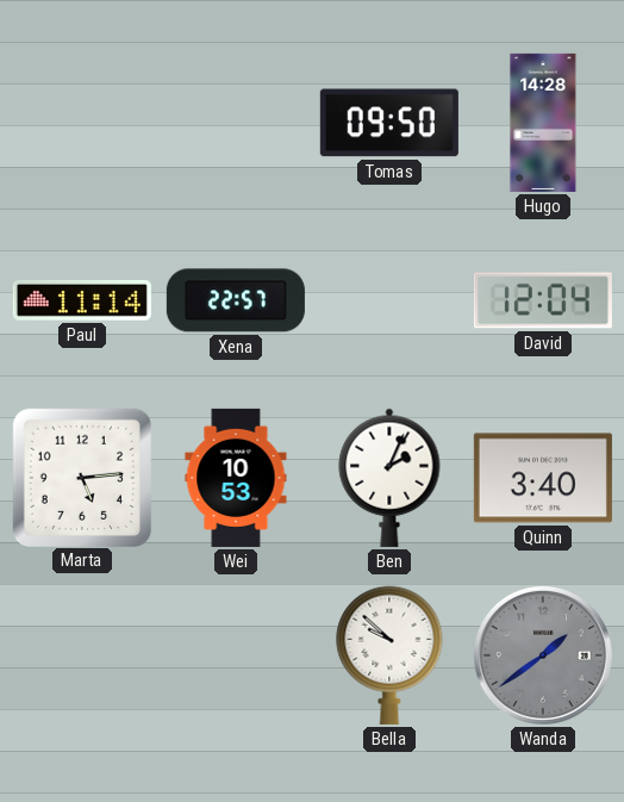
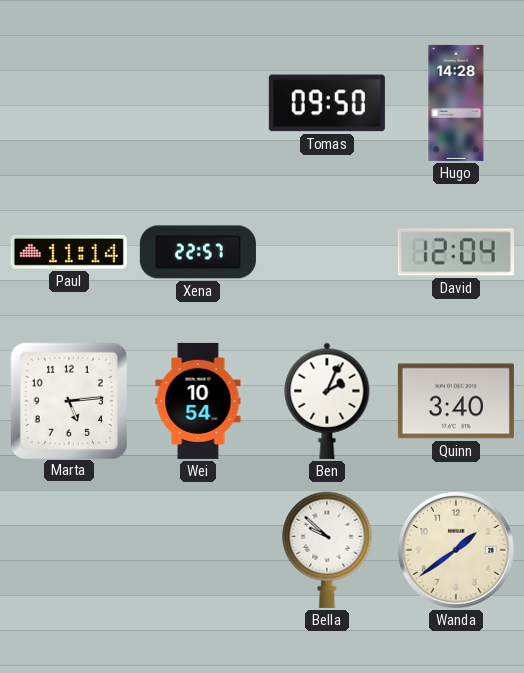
Wei: 10:53 -> 10:54
Wanda dial: grey -> cream
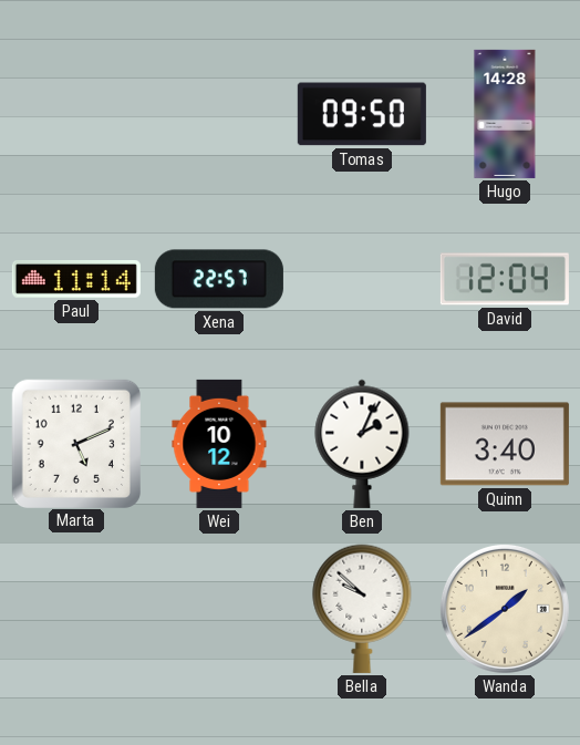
Marta: 5:14 -> 5:11
Wei: 10:54 -> 10:12
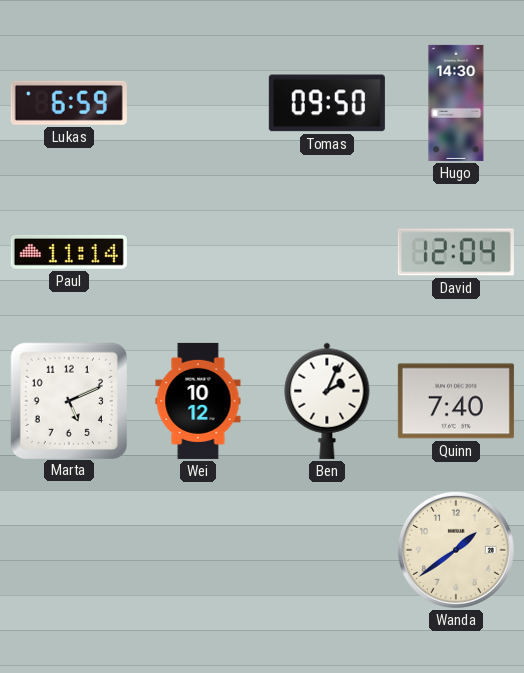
Lukas: none -> 6:59
Hugo: 14:28 -> 14:30
Xena: 22:57 -> none
Quinn: 3:40 -> 7:40
Bella: 9:52 -> none
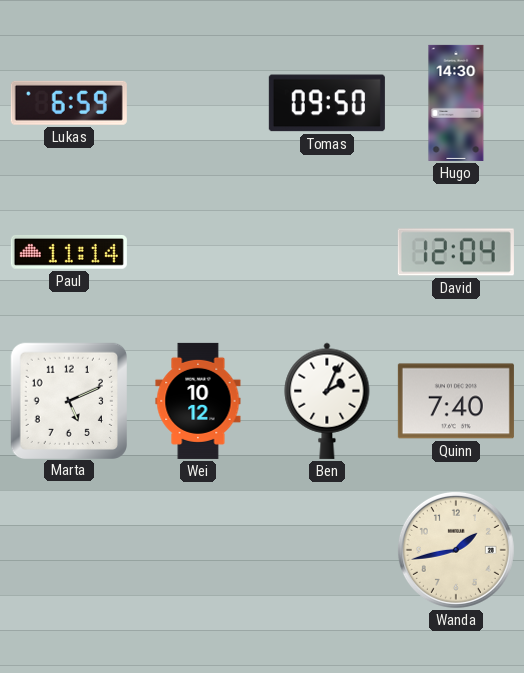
Wanda: 1:39 -> 1:43
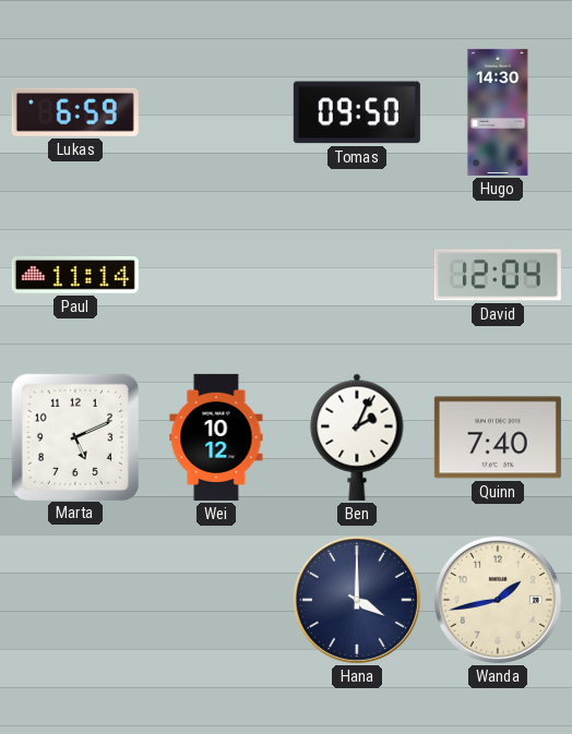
Hana: none -> 4:00
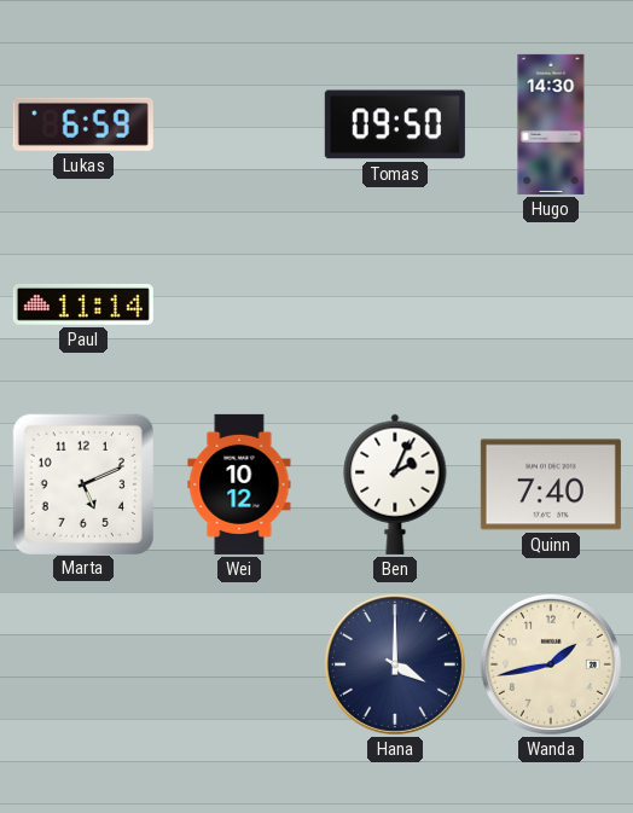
David: 12:04 -> none
